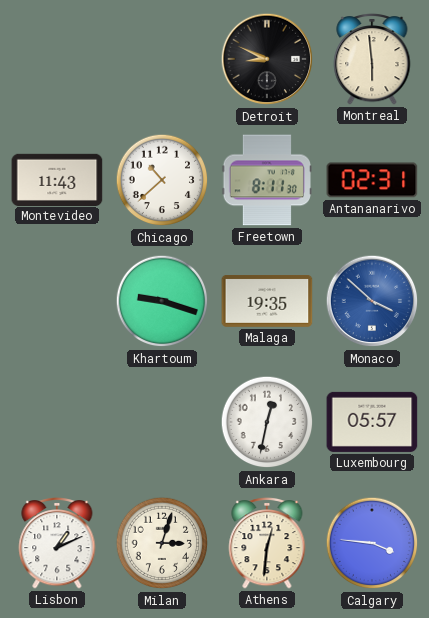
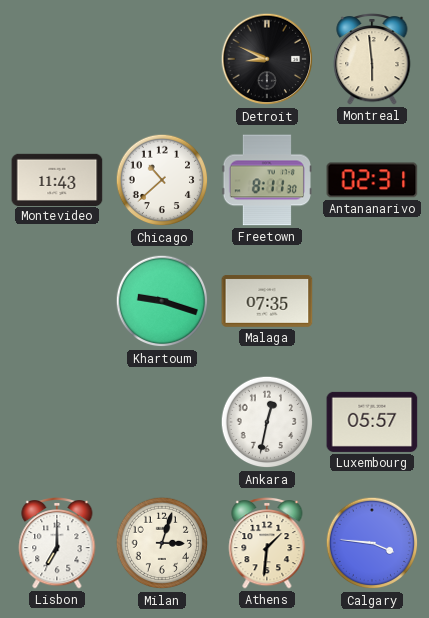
Malaga: 19:35 -> 07:35
Monaco: 3:52 -> none
Lisbon: 1:11 -> 7:00
Athens: 12:31 -> 1:31
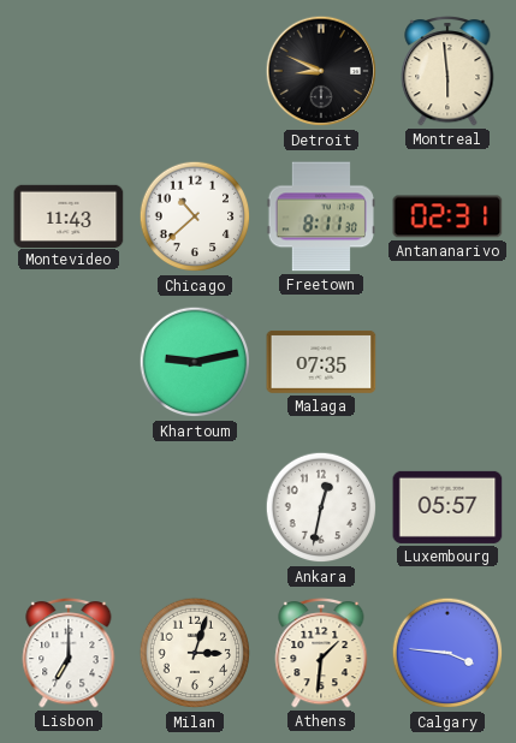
Khartoum: 9:18 -> 9:13
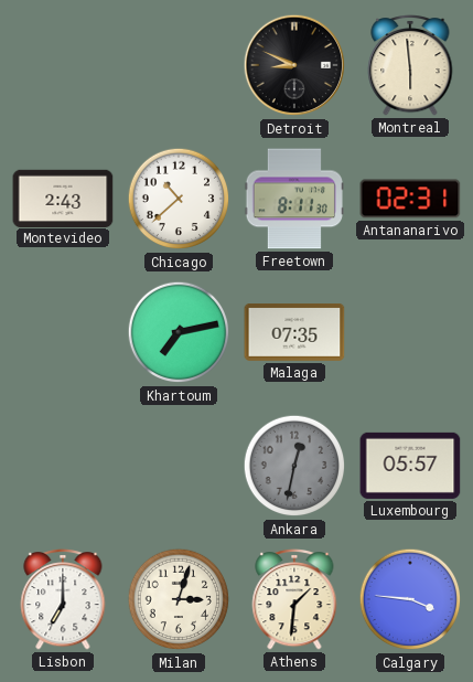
Montevideo: 11:43 -> 2:43
Khartoum: 9:13 -> 7:13
Ankara dial: white -> grey
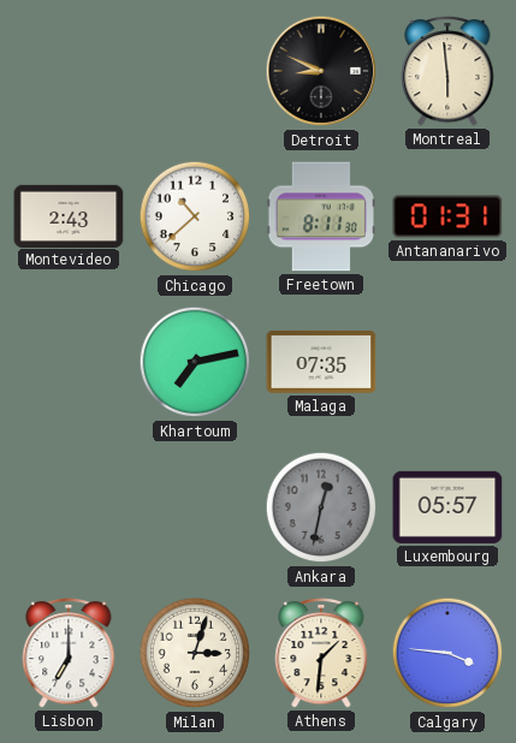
Antananarivo: 02:31 -> 01:31
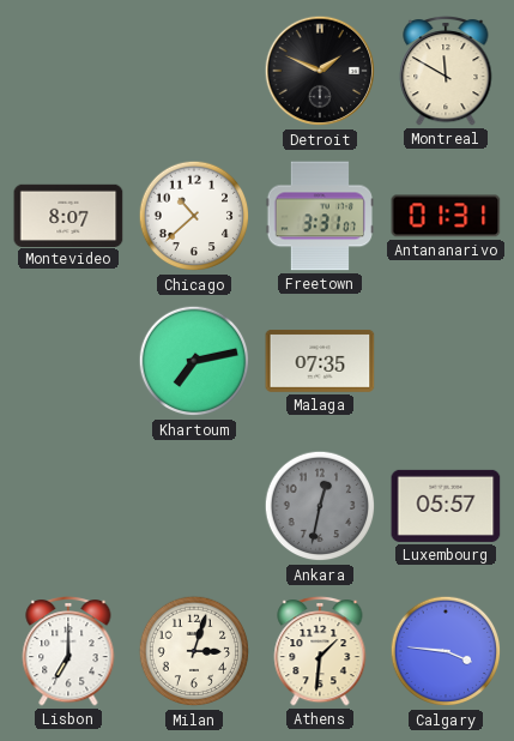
Detroit: 8:49 -> 1:49
Montreal: 5:59 -> 11:50
Montevideo: 2:43 -> 8:07
Freetown: 8:11 -> 3:31
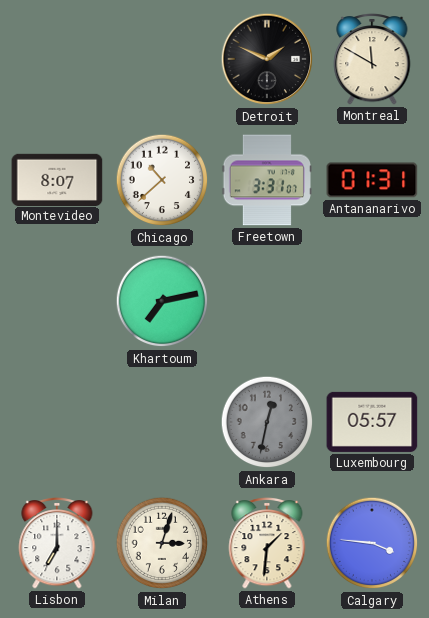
Malaga: 07:35 -> none
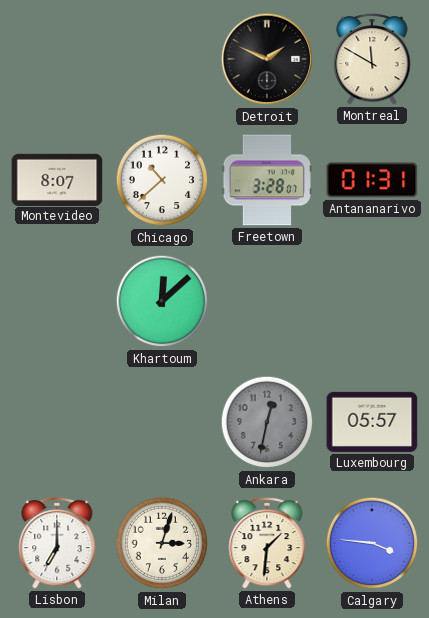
Freetown: 3:31 -> 3:28
Khartoum: 7:13 -> 12:08
